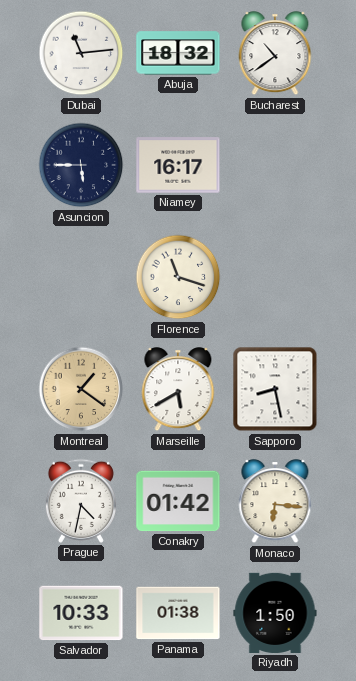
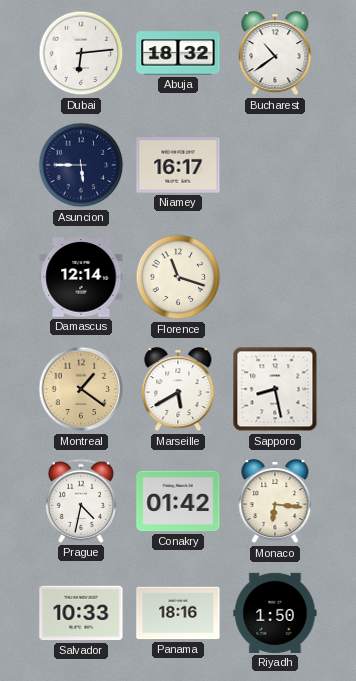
Dubai: 11:14 -> 6:14
Damascus: none -> 12:14
Panama: 01:38 -> 18:16
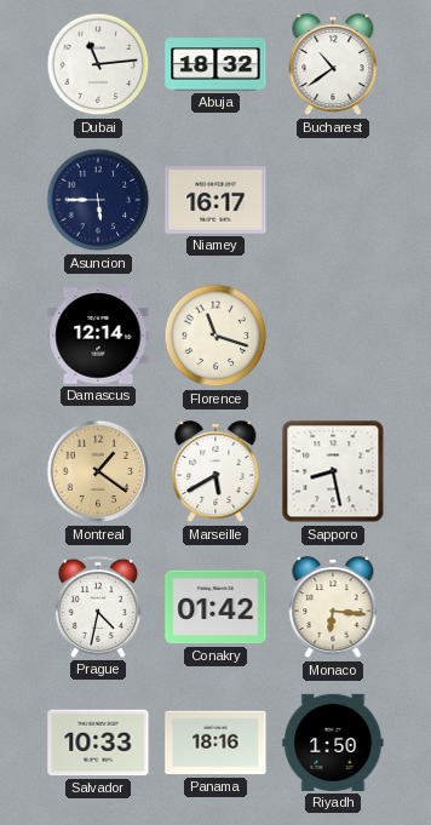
Dubai: 6:14 -> 11:14
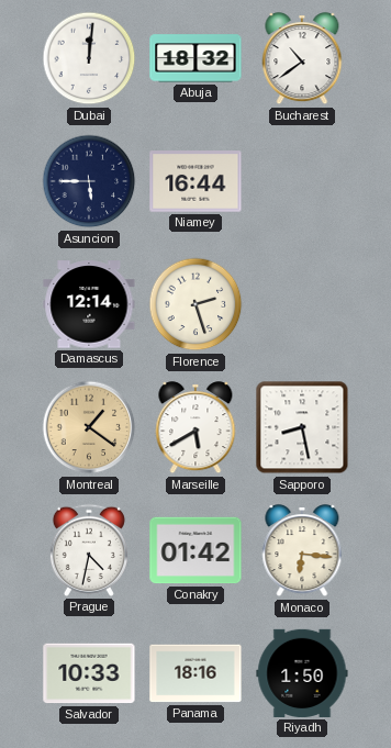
Dubai: 11:14 -> 12:01
Niamey: 16:17 -> 16:44
Florence: 11:18 -> 2:27
